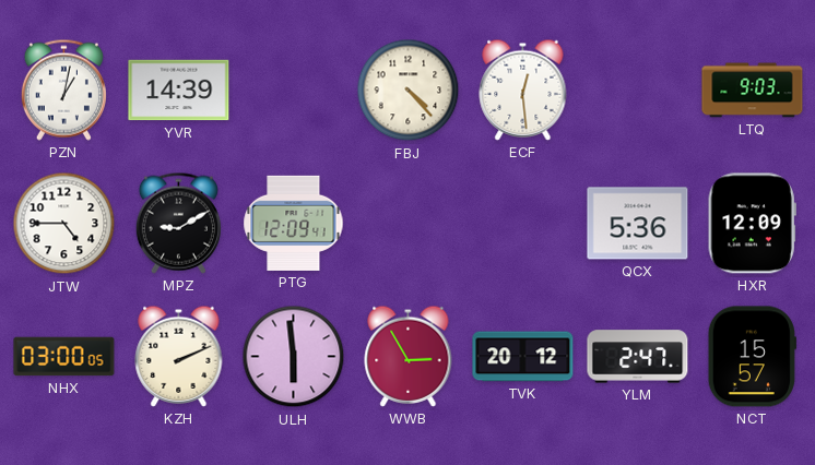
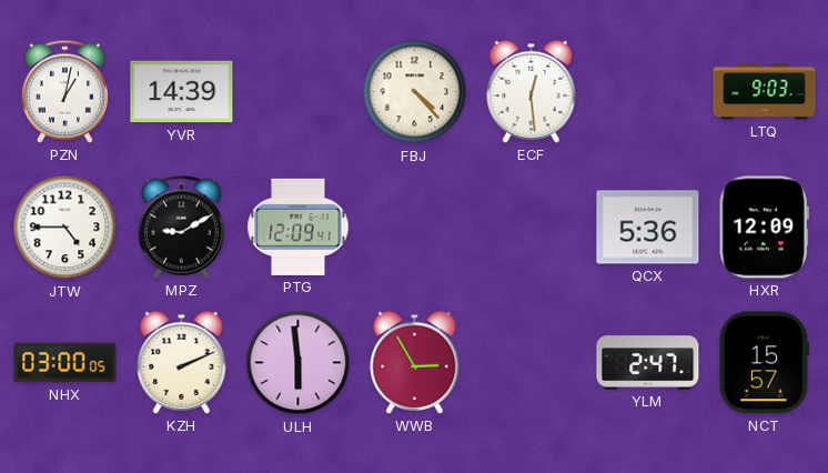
TVK: 20:12 -> none
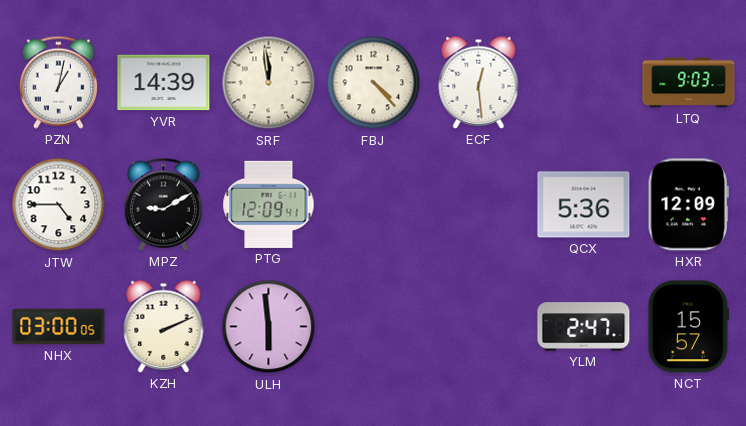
SRF: none -> 11:59
WWB: 2:55 -> none
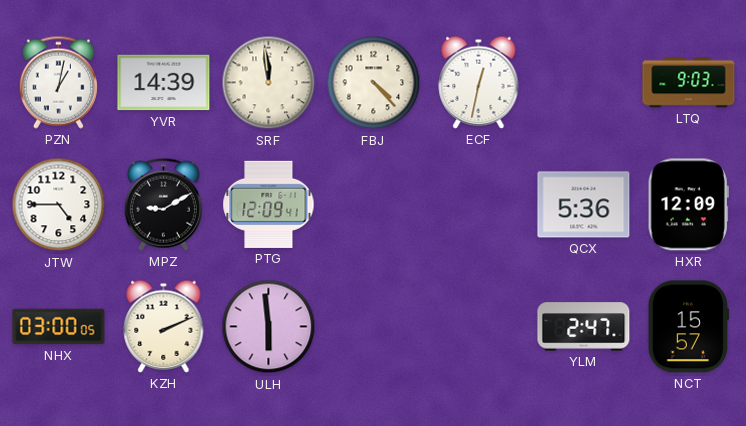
ECF: 12:29 -> 12:32
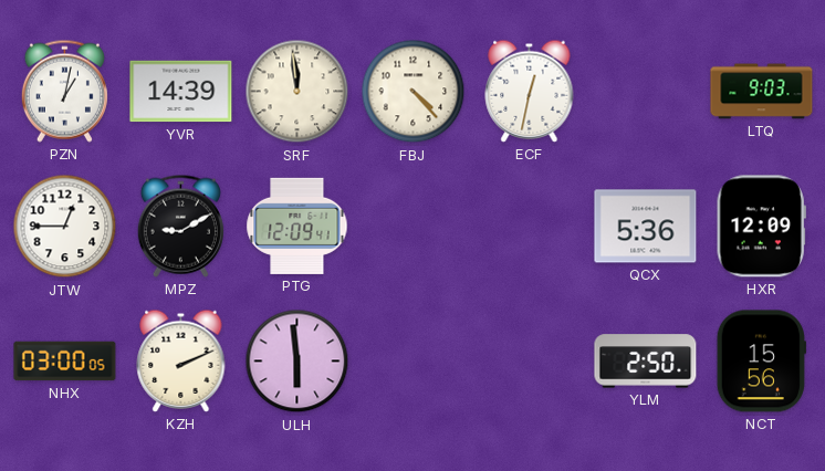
JTW: 4:45 -> 12:45
YLM: 2:47 -> 2:50
NCT: 15:57 -> 15:56
